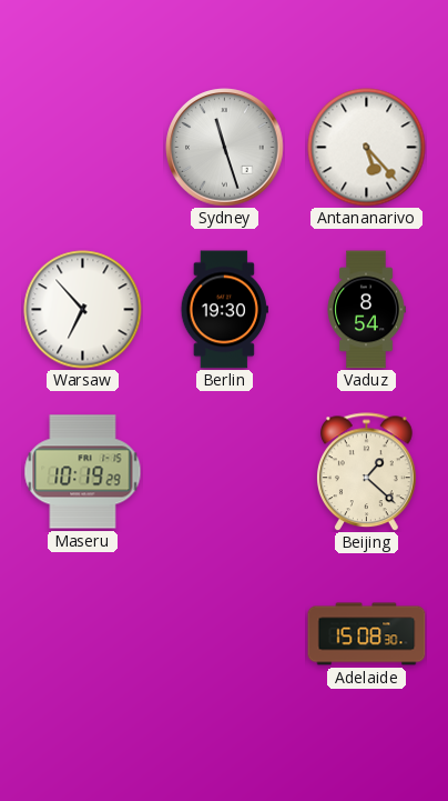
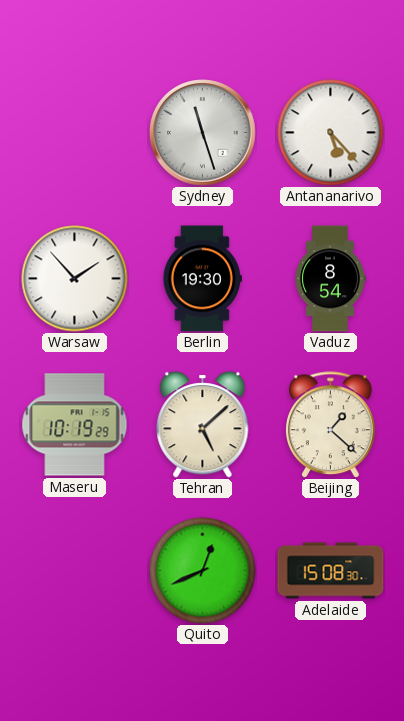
Warsaw: 6:53 -> 1:53
Tehran: none -> 5:08
Quito: none -> 12:41
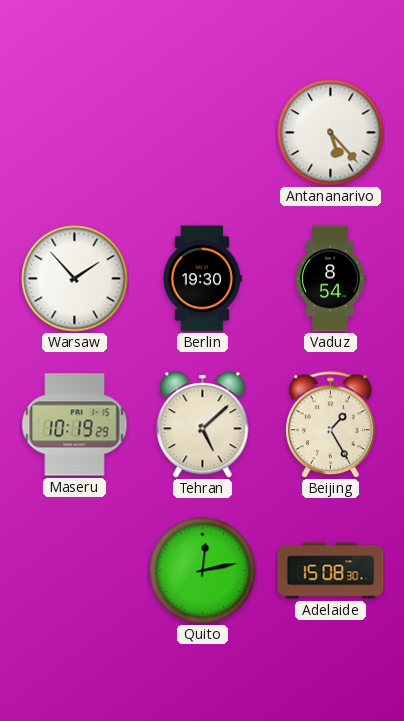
Sydney: 11:27 -> none
Beijing: 1:22 -> 1:25
Quito: 12:41 -> 12:13
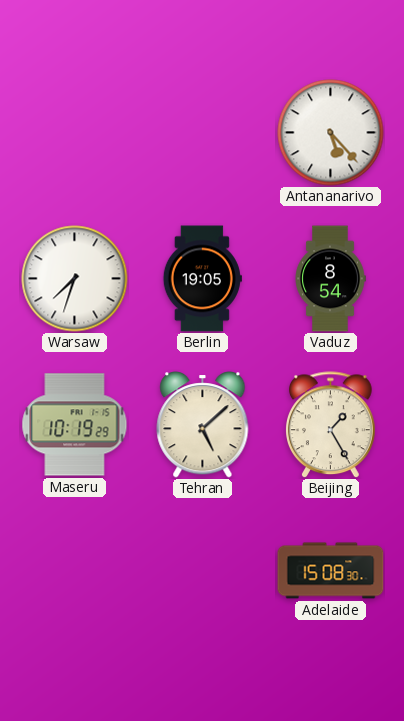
Warsaw: 1:53 -> 7:33
Berlin: 19:30 -> 19:05
Quito: 12:13 -> none
